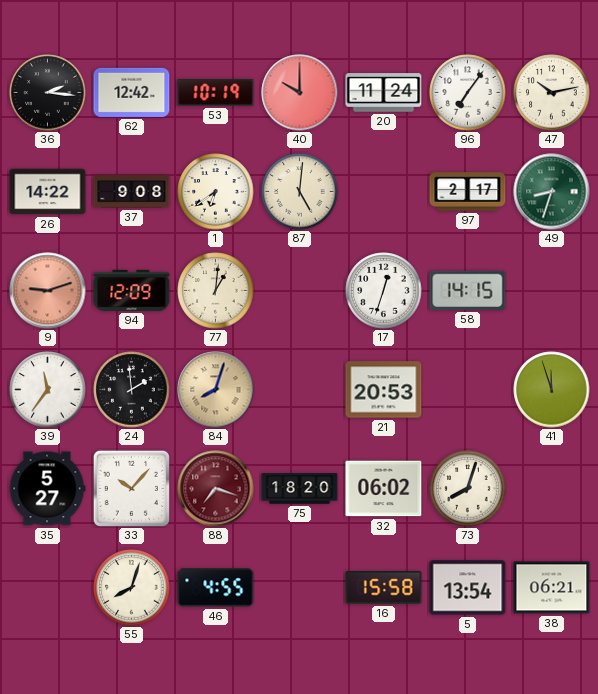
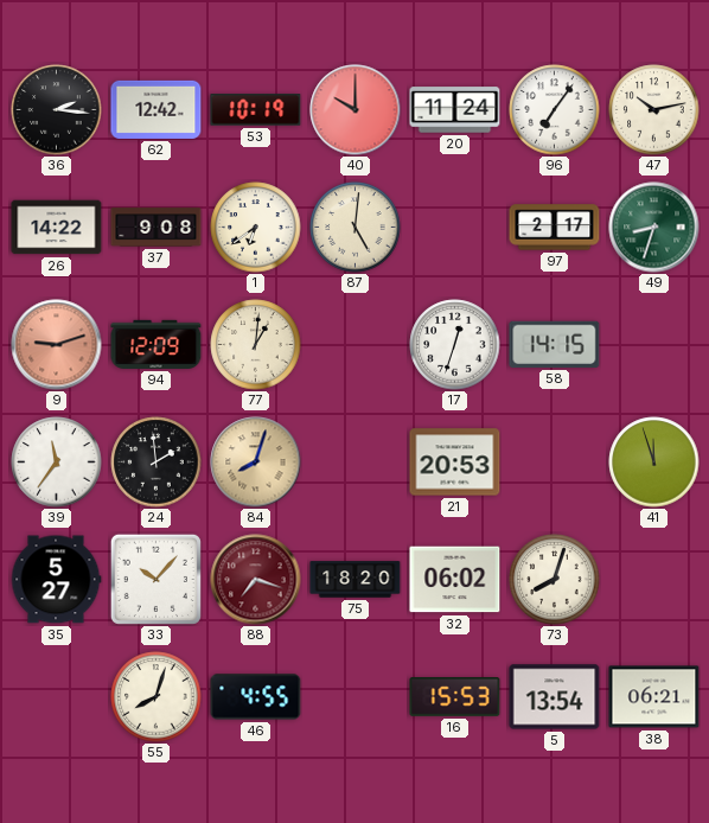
16: 15:58 -> 15:53
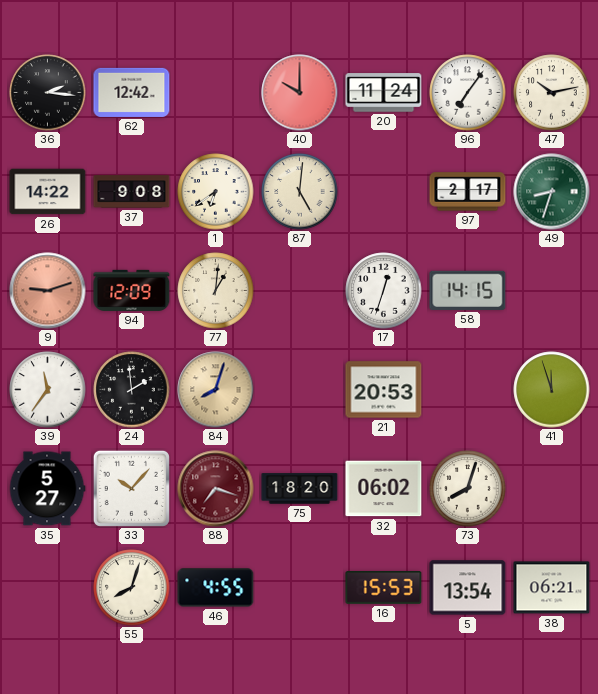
53: 10:19 -> none
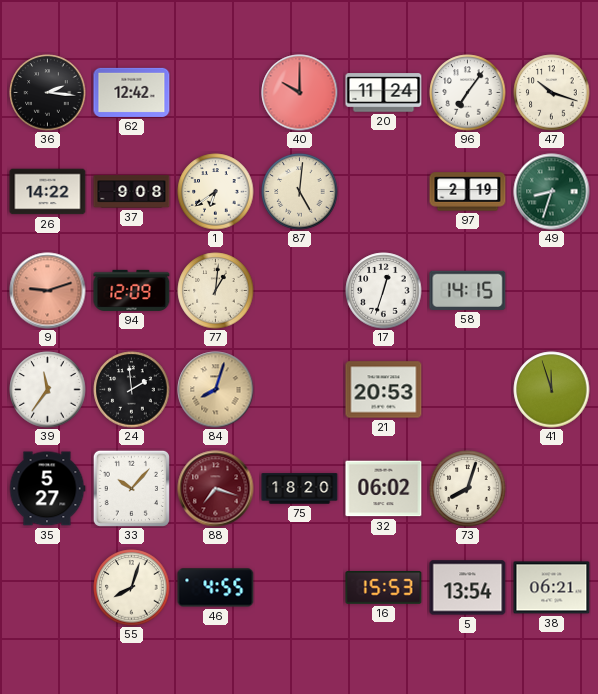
47: 10:13 -> 10:18
97: 2:17 -> 2:19
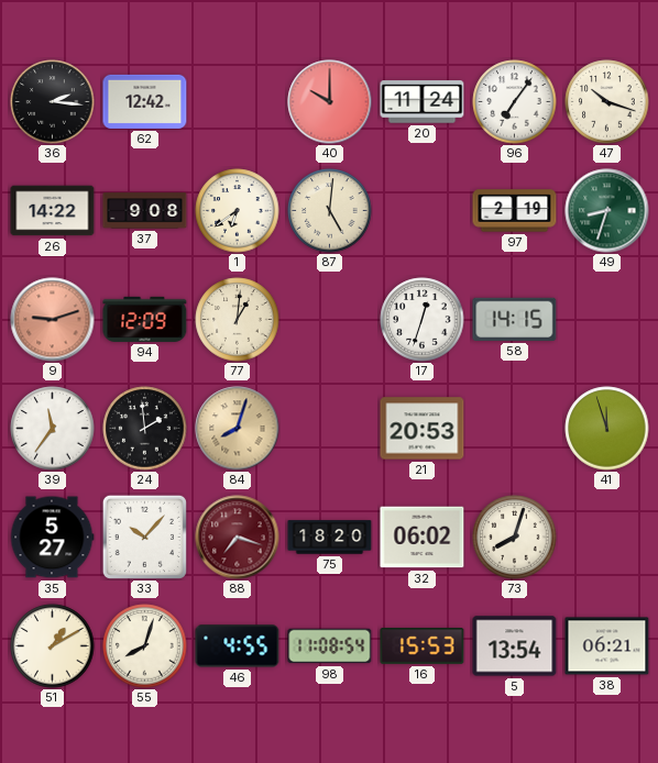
51: none -> 1:10
98: none -> 11:08
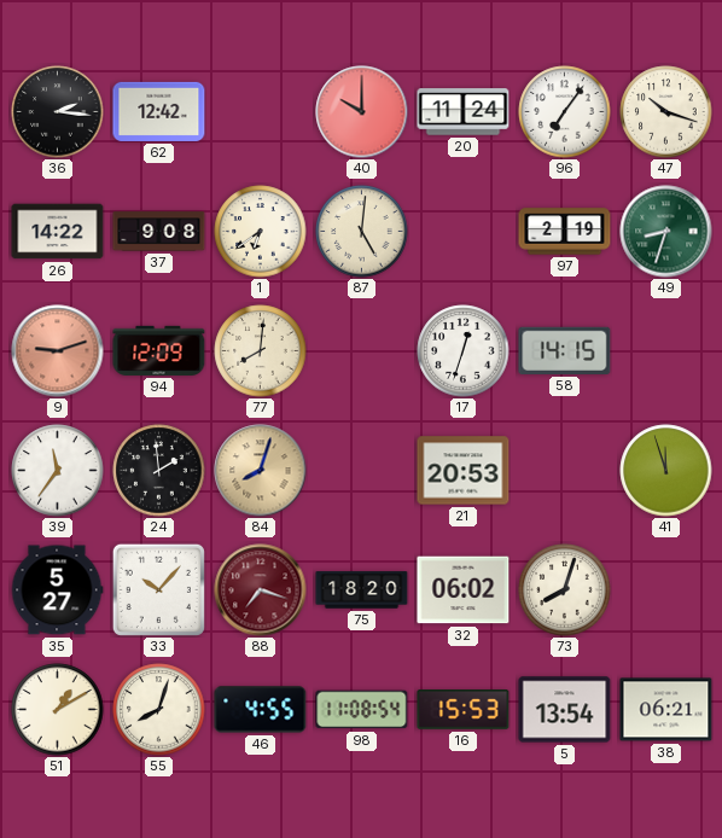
77: 1:01 -> 8:01
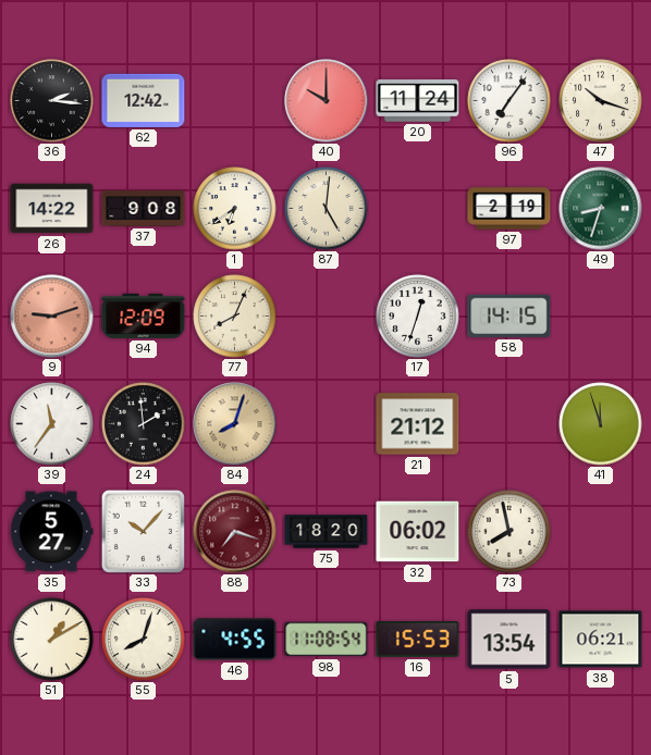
77: 8:01 -> 8:04
21: 20:53 -> 21:12
73: 8:03 -> 7:58
